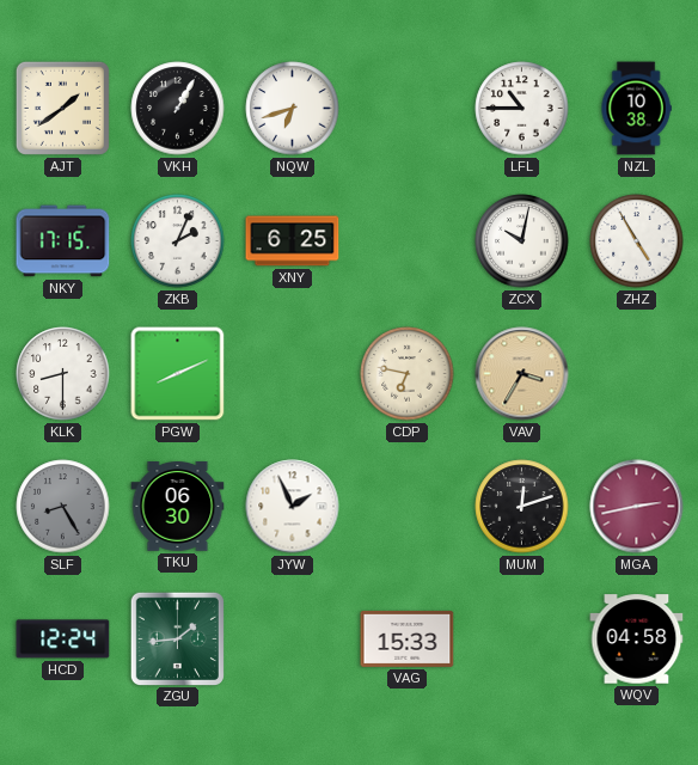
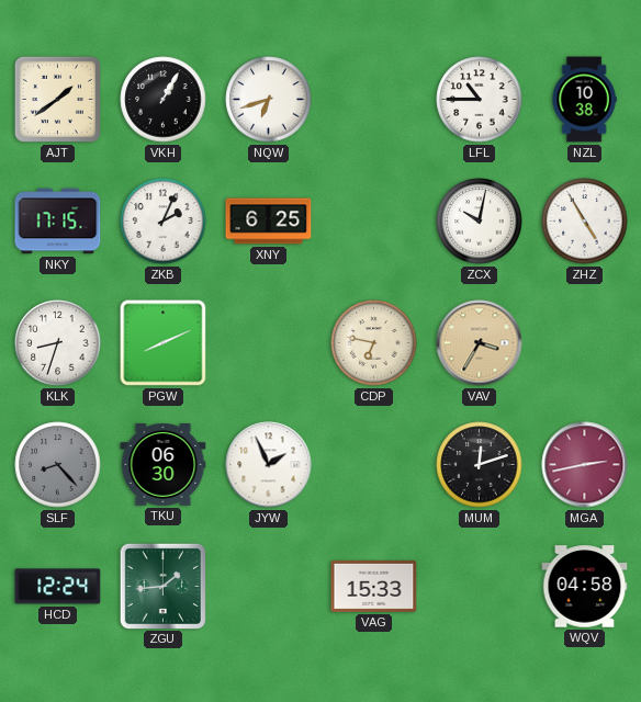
KLK: 8:30 -> 8:33
SLF: 8:25 -> 8:23
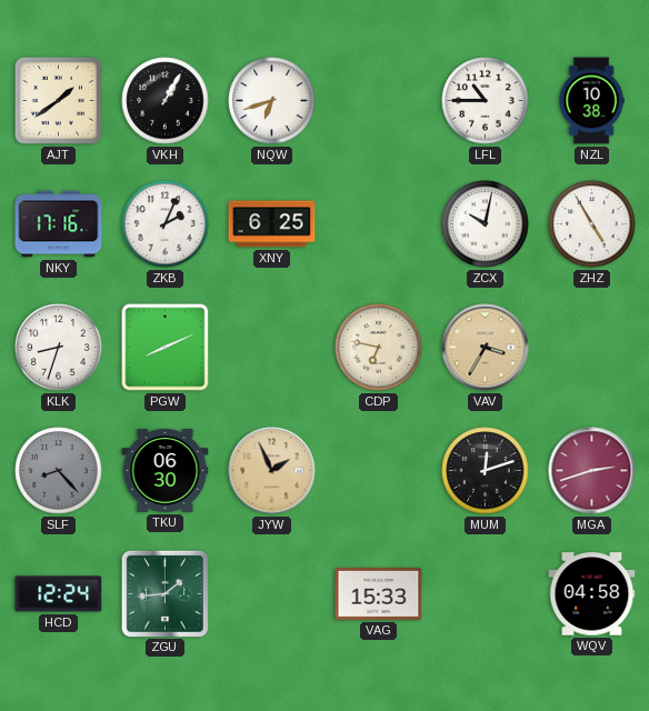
NKY: 17:15 -> 17:16
JYW dial: white -> champagne
MGA: 2:43 -> 2:42
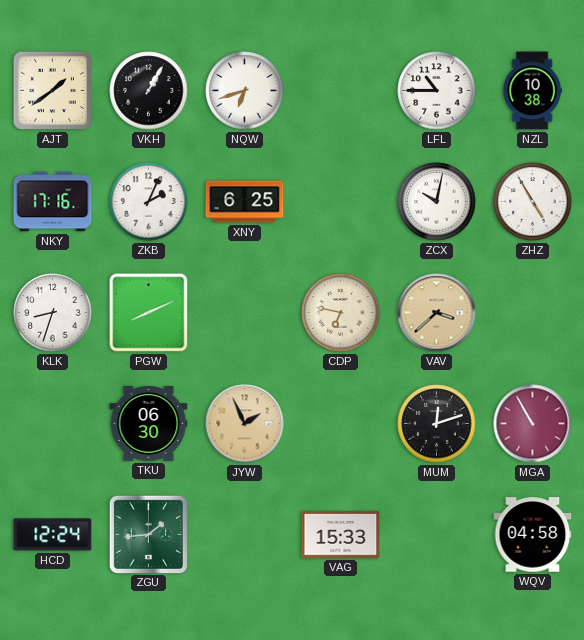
VAV: 3:35 -> 3:38
SLF: 8:23 -> none
MGA: 2:42 -> 10:55
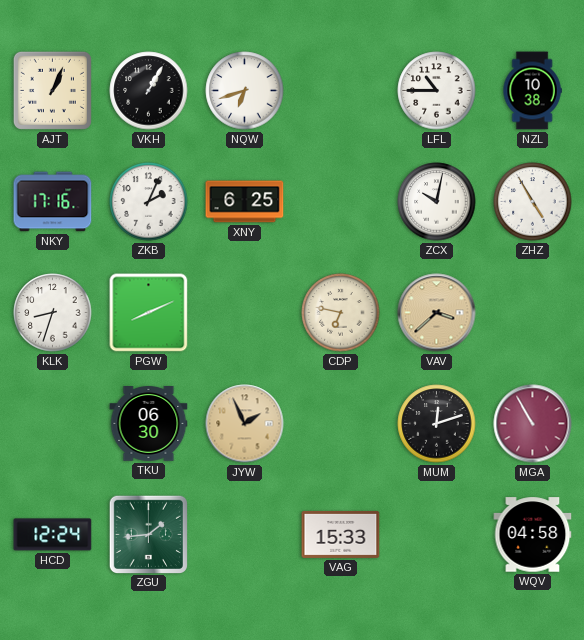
AJT: 1:39 -> 1:04
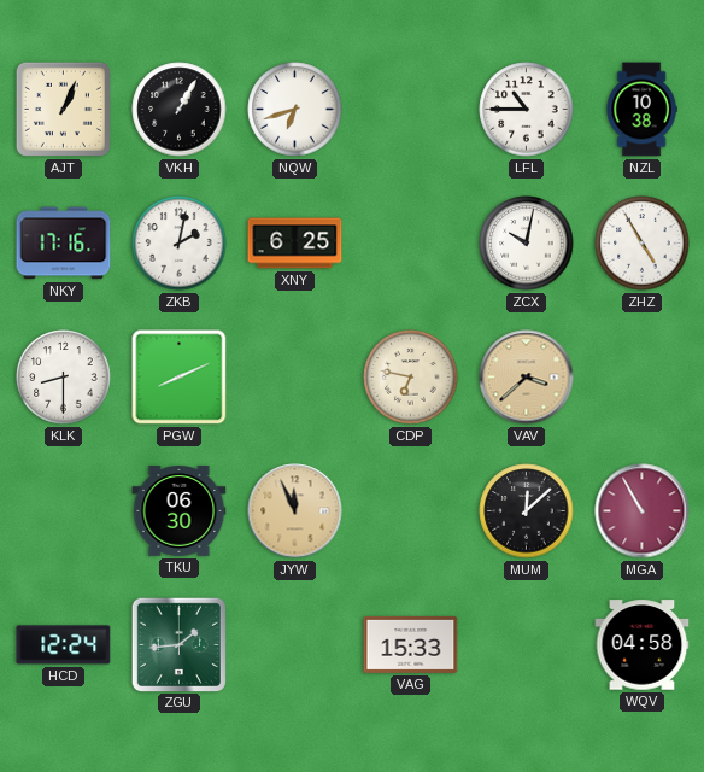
ZKB: 2:04 -> 2:02
KLK: 8:33 -> 8:30
JYW: 1:56 -> 11:56
MUM: 12:12 -> 12:08
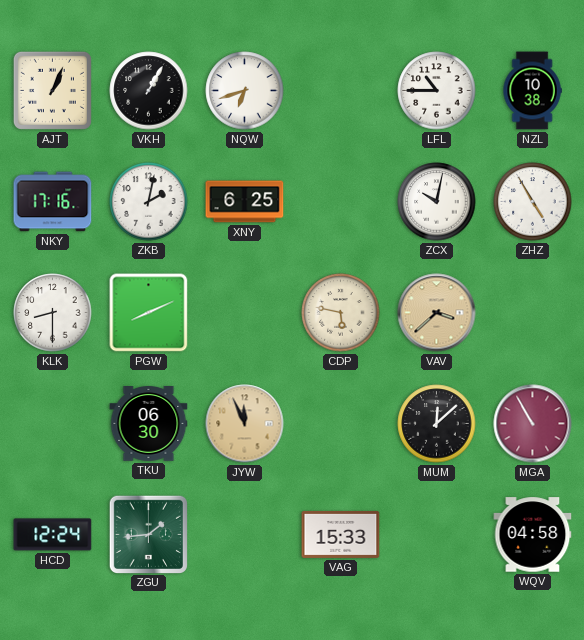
CDP: 6:47 -> 5:47
